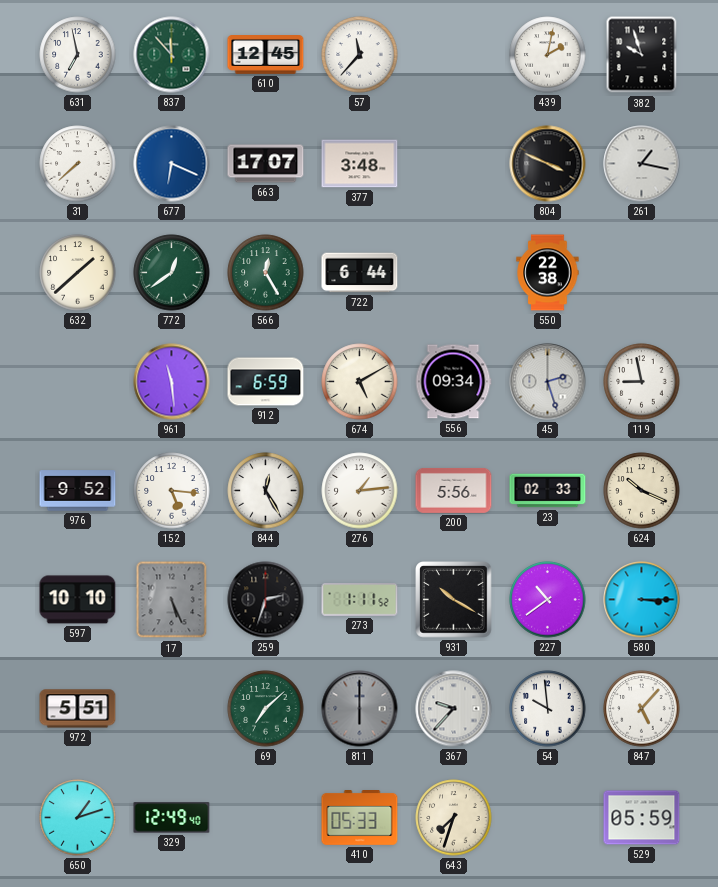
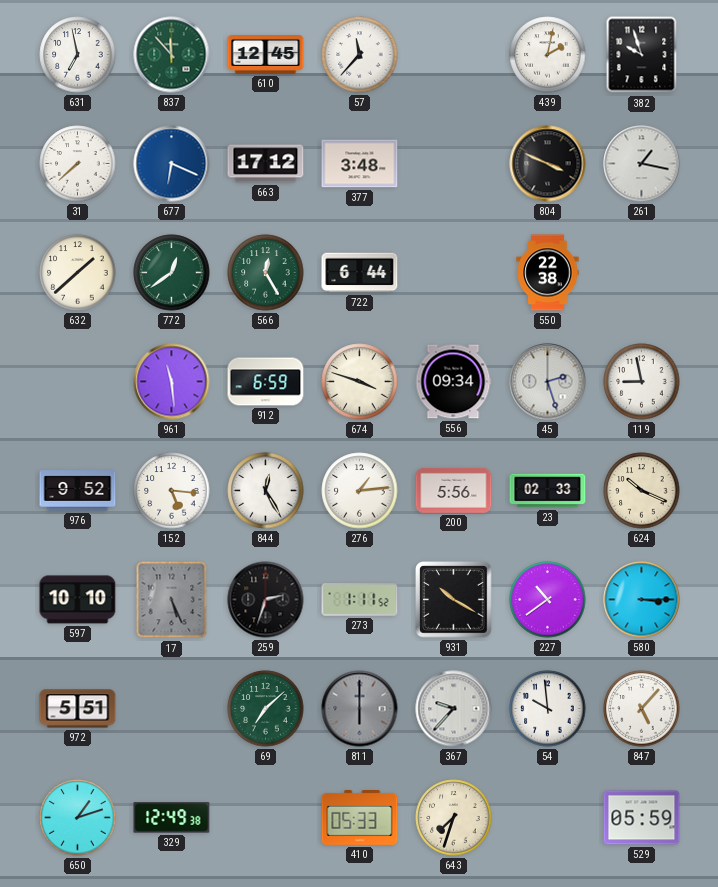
663: 17:07 -> 17:12
674: 5:10 -> 3:48
329: 12:49:40 -> 12:49:38
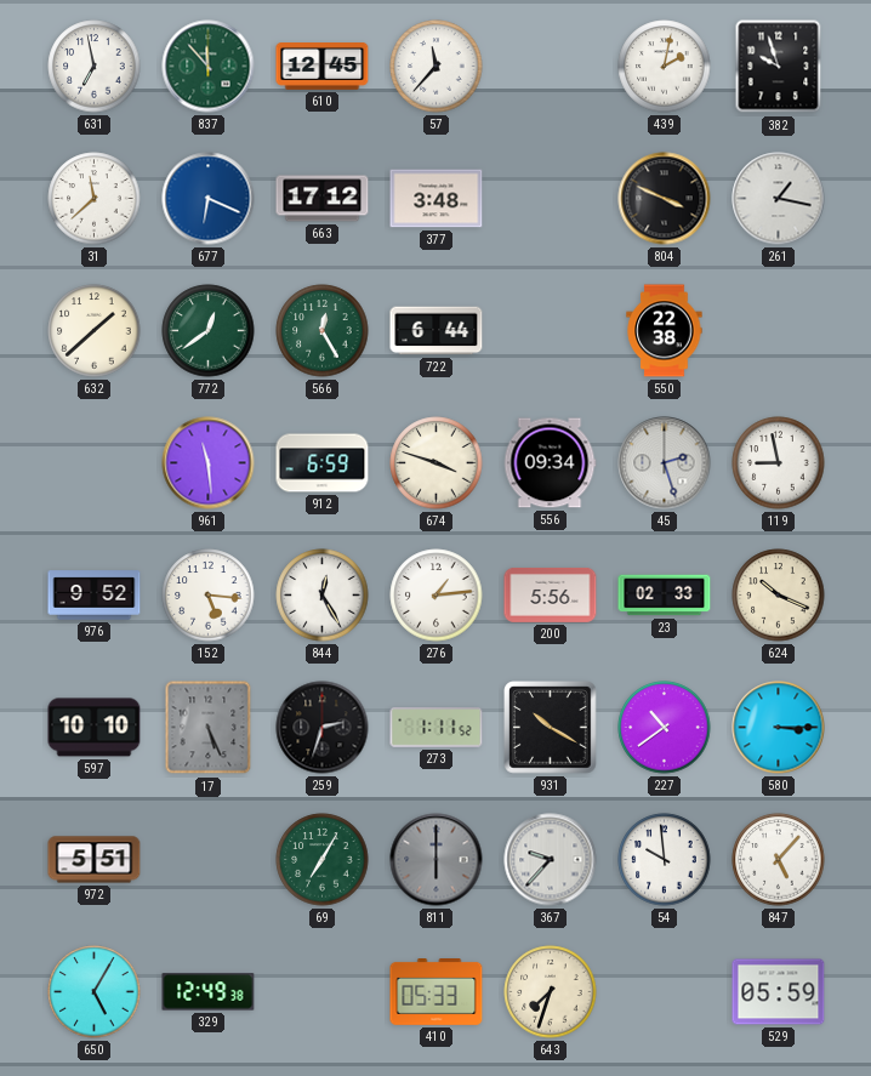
31: 7:38 -> 11:38
69: 7:08 -> 7:05
650: 1:12 -> 5:05
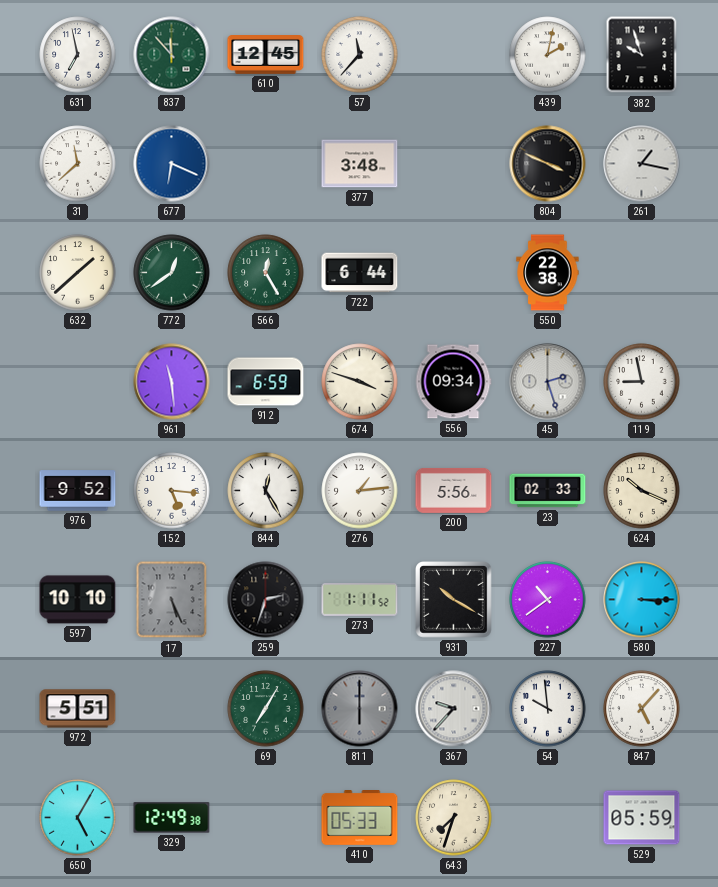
663: 17:12 -> none
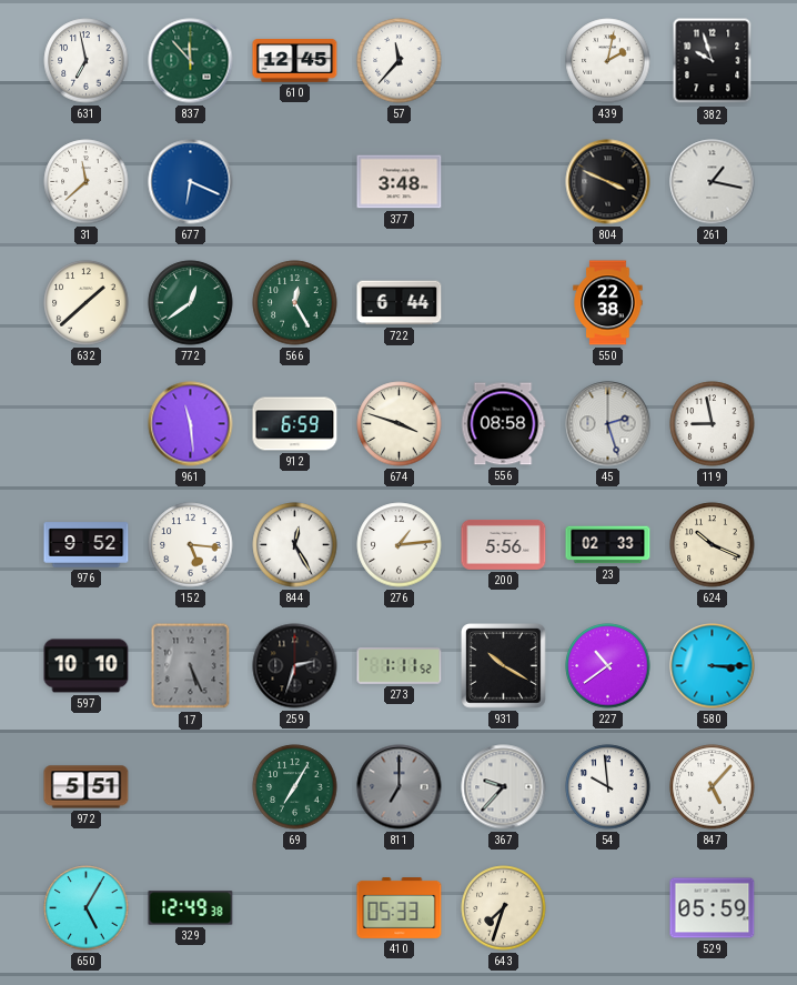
556: 09:34 -> 08:58
811: 6:00 -> 7:00
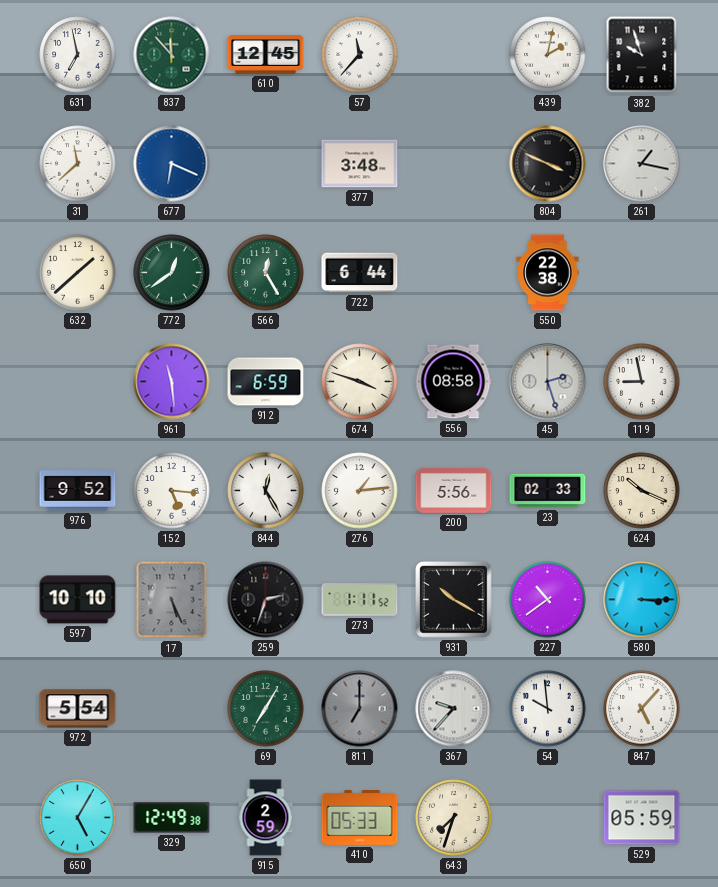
972: 5:51 -> 5:54
915: none -> 2:59
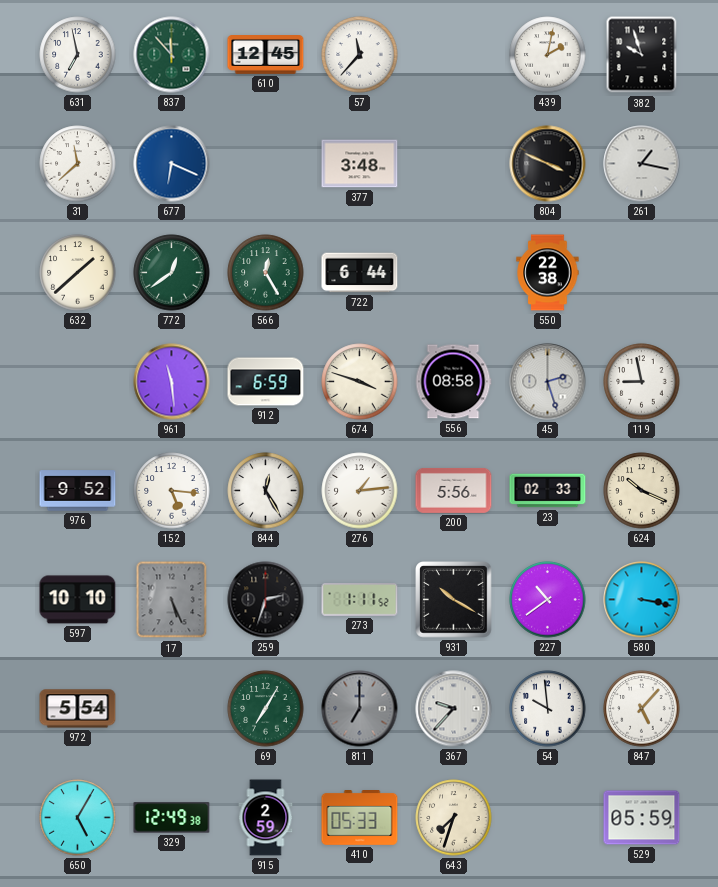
580: 3:15 -> 3:17
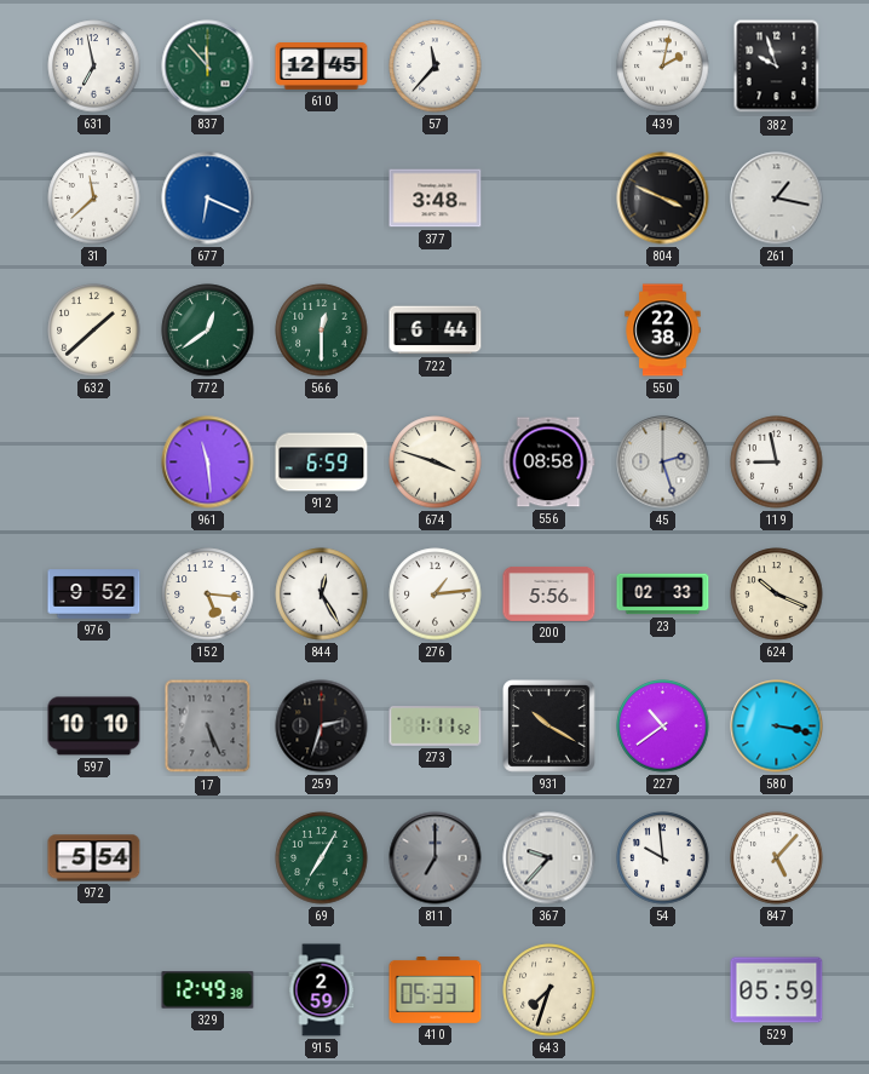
566: 12:25 -> 12:30
650: 5:05 -> none
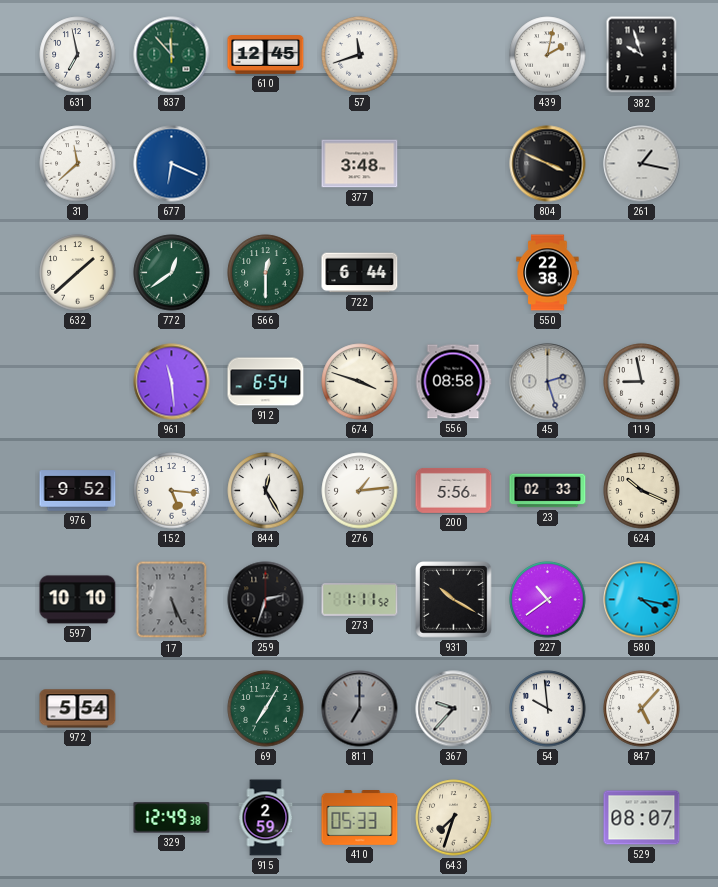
57: 11:37 -> 11:42
912: 6:59 -> 6:54
580: 3:17 -> 4:17
529: 05:59 -> 08:07
